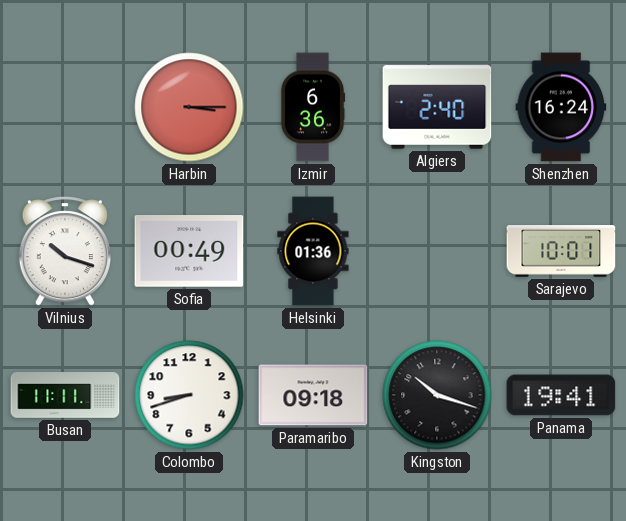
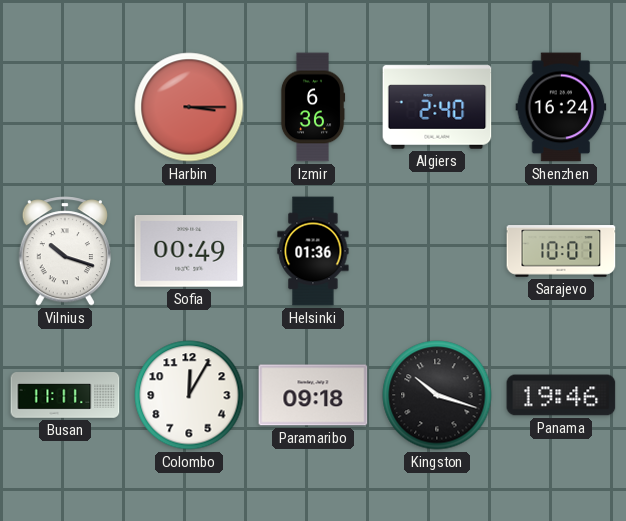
Colombo: 8:42 -> 12:05
Panama: 19:41 -> 19:46
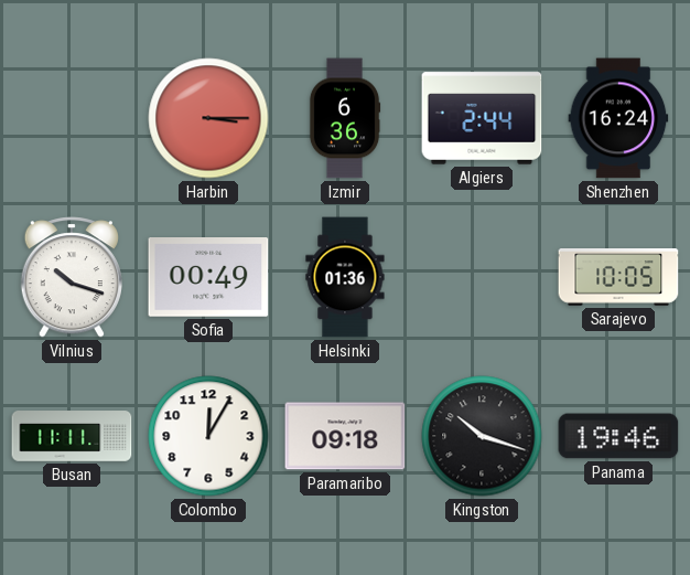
Algiers: 2:40 -> 2:44
Sarajevo: 10:01 -> 10:05
